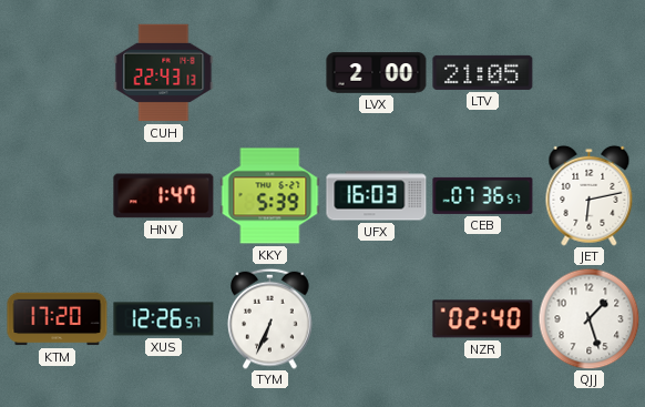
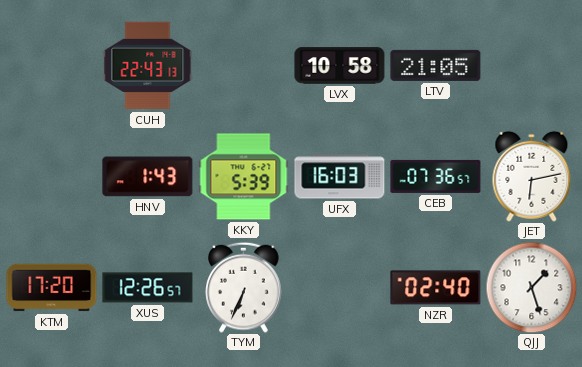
LVX: 2:00 -> 10:58
HNV: 1:47 -> 1:43
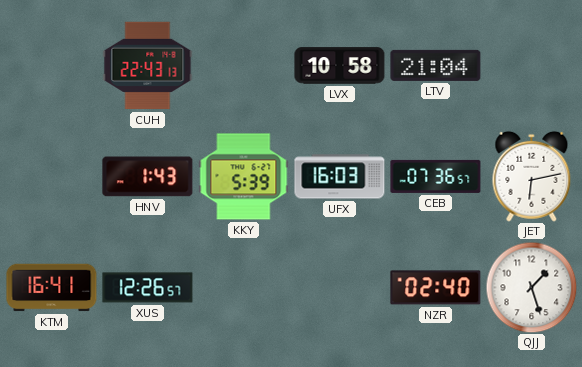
LTV: 21:05 -> 21:04
KTM: 17:20 -> 16:41
TYM: 6:34 -> none
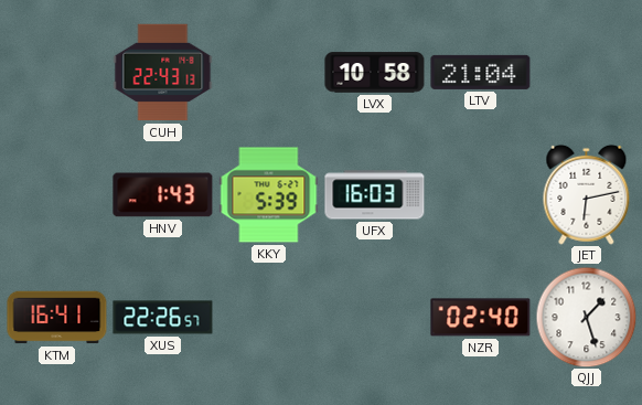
CEB: 07:36 -> none
XUS: 12:26 -> 22:26
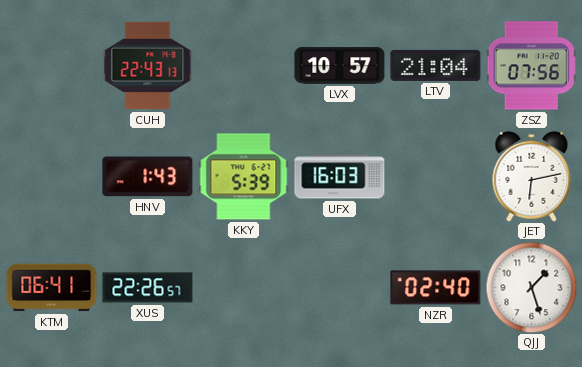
LVX: 10:58 -> 10:57
ZSZ: none -> 07:56
KTM: 16:41 -> 06:41
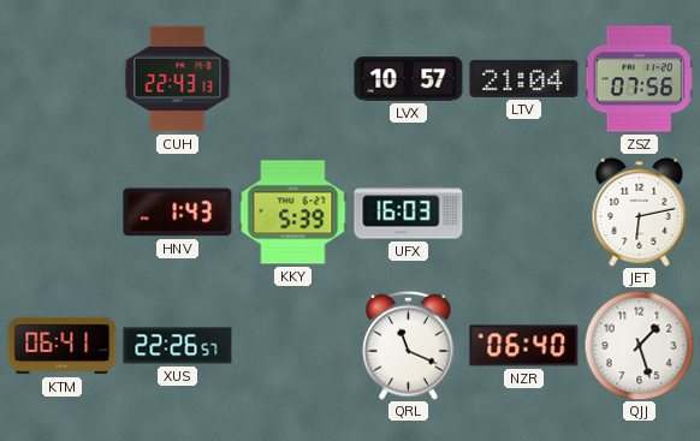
QRL: none -> 11:19
NZR: 02:40 -> 06:40
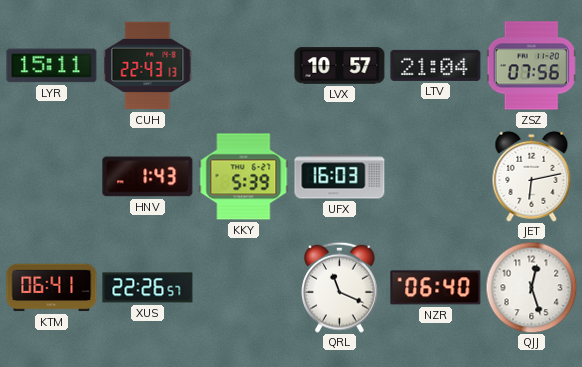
LYR: none -> 15:11
QJJ: 1:27 -> 12:27
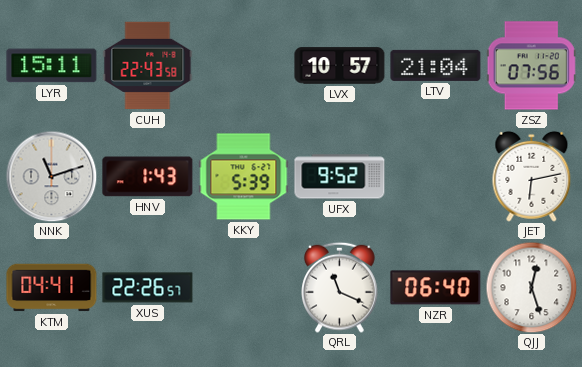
CUH: 22:43:13 -> 22:43:58
NNK: none -> 11:12
UFX: 16:03 -> 9:52
KTM: 06:41 -> 04:41
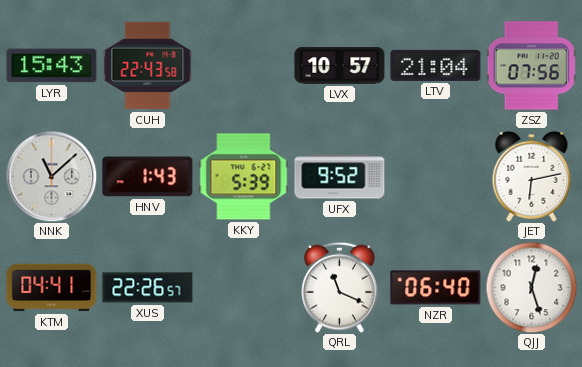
LYR: 15:11 -> 15:43
NNK: 11:12 -> 11:08
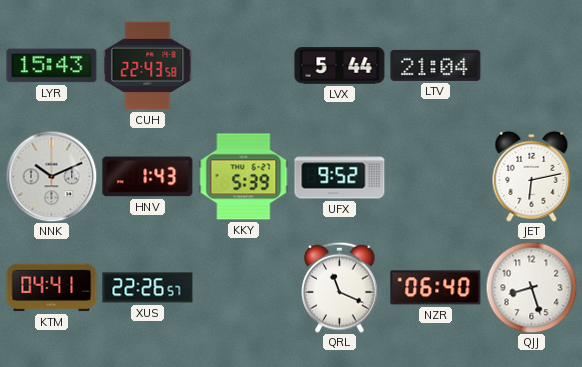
LVX: 10:57 -> 5:44
ZSZ: 07:56 -> none
NNK: 11:08 -> 10:11
QJJ: 12:27 -> 8:27
